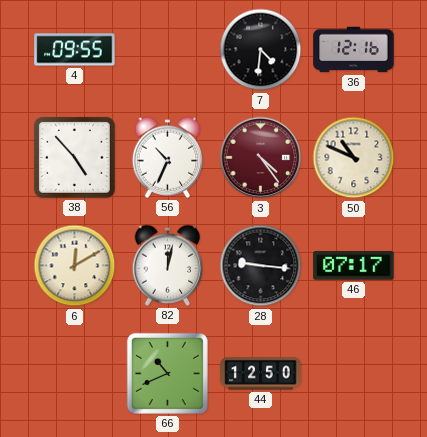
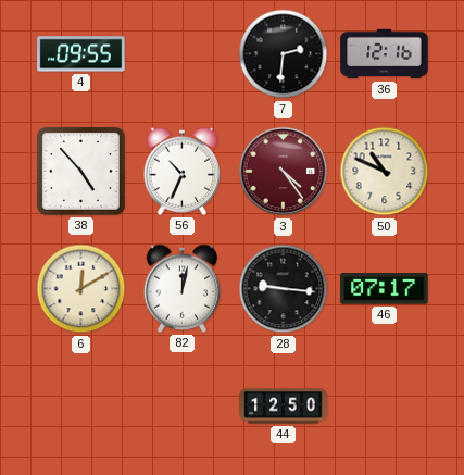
7: 4:31 -> 2:31
66: 10:41 -> none
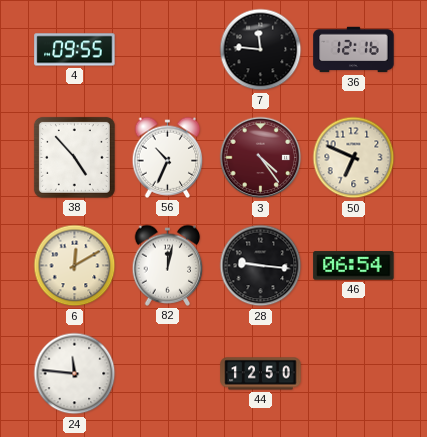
7: 2:31 -> 11:46
50: 10:49 -> 6:49
46: 07:17 -> 06:54
24: none -> 11:46
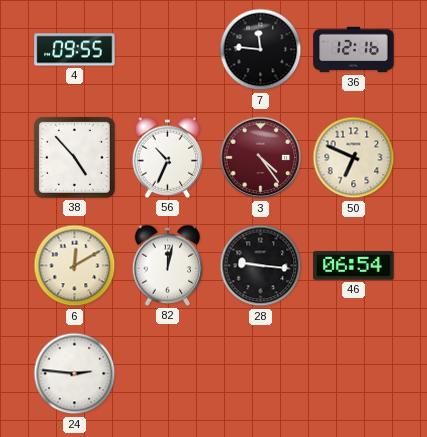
24: 11:46 -> 2:46
44: 12:50 -> none
